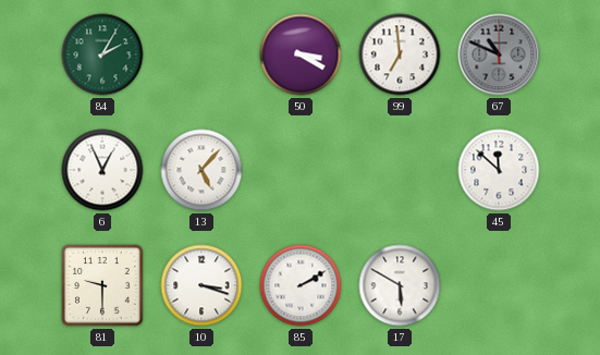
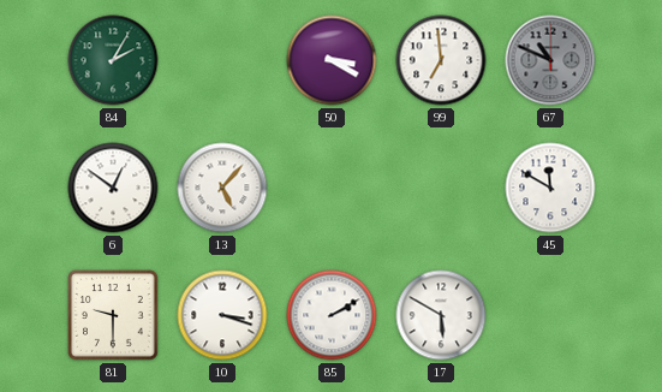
6: 12:56 -> 12:51
45: 11:52 -> 11:50
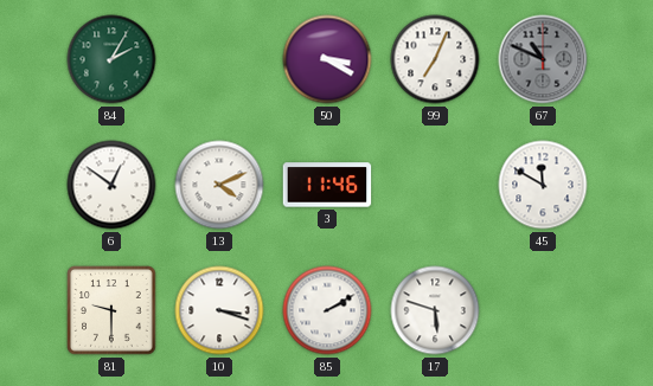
99: 6:59 -> 7:04
13: 5:07 -> 4:11
3: none -> 11:46
17: 5:50 -> 5:48
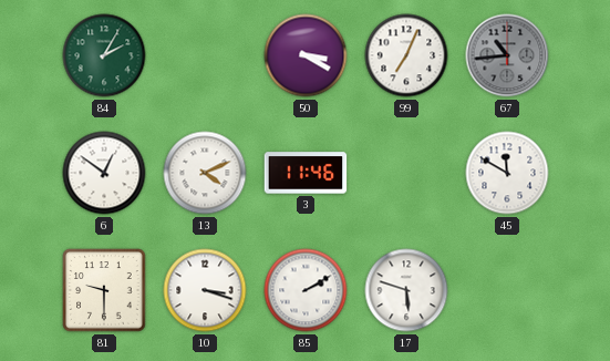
67: 10:49 -> 10:44
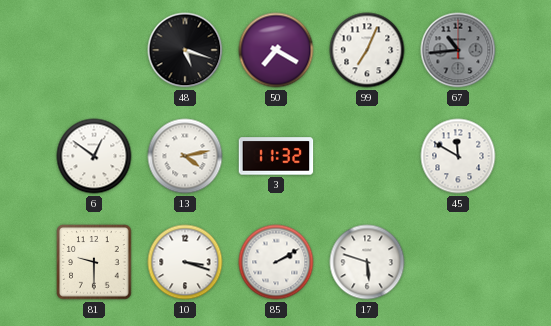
84: 2:05 -> none
48: none -> 5:18
50: 3:20 -> 7:20
13: 4:11 -> 4:13
3: 11:46 -> 11:32
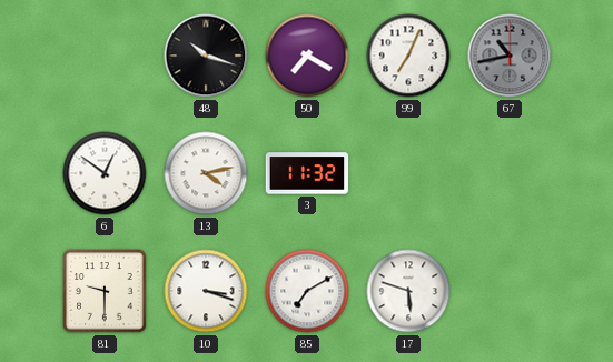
48: 5:18 -> 10:18
67: 10:44 -> 10:43
45: 11:50 -> none
85: 2:10 -> 7:10
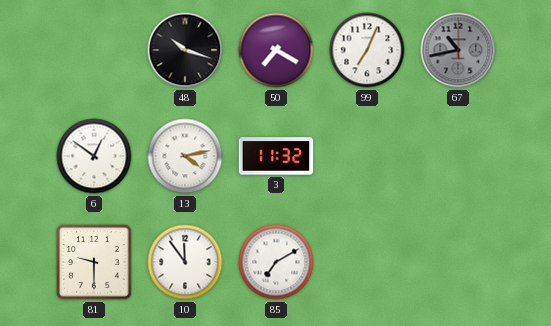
10: 3:18 -> 11:54
17: 5:48 -> none
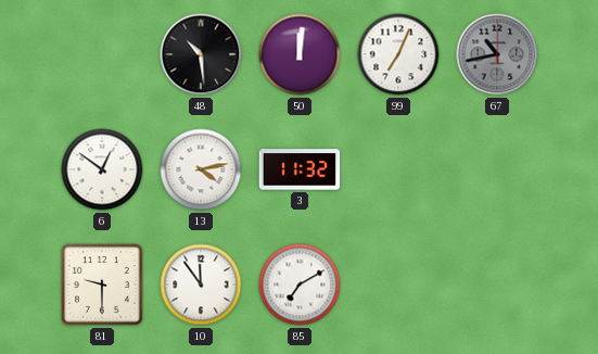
48: 10:18 -> 10:29
50: 7:20 -> 12:01
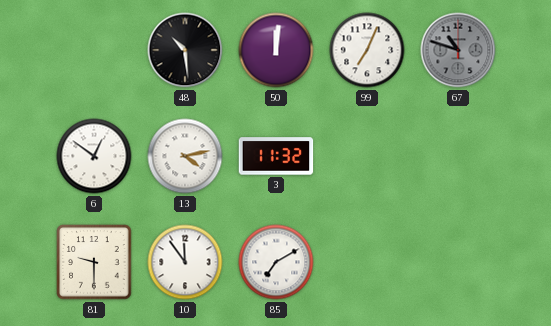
67: 10:43 -> 10:48
